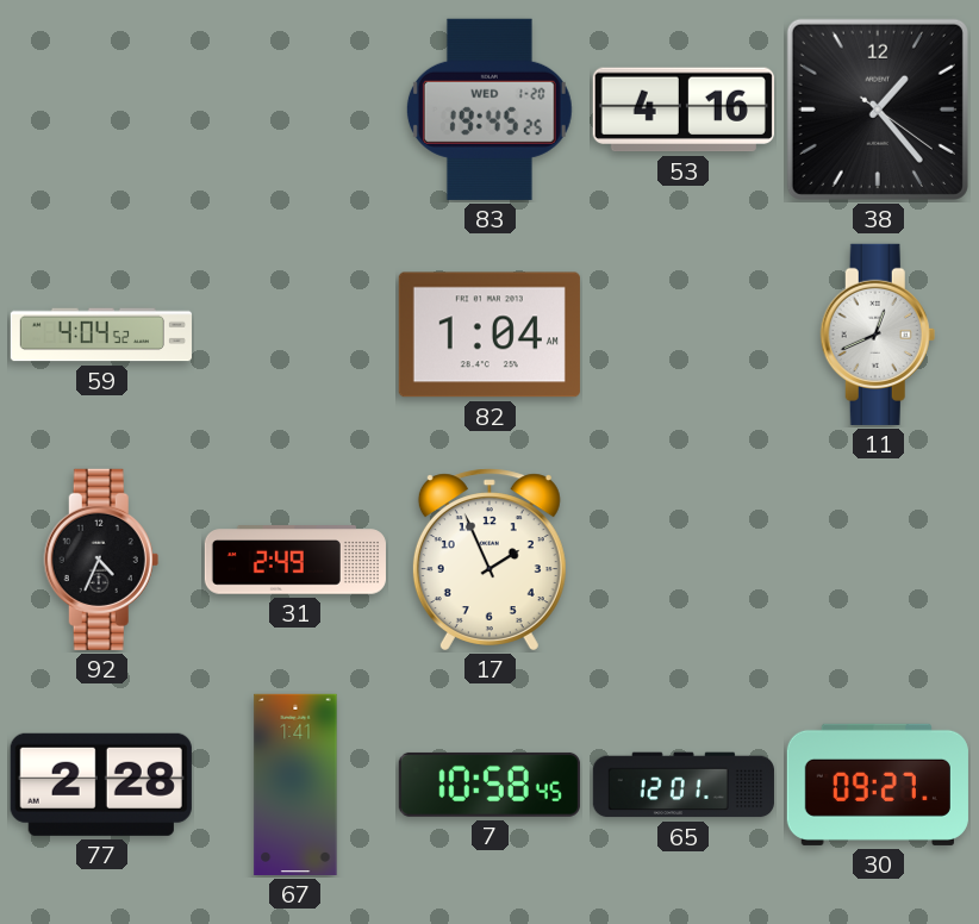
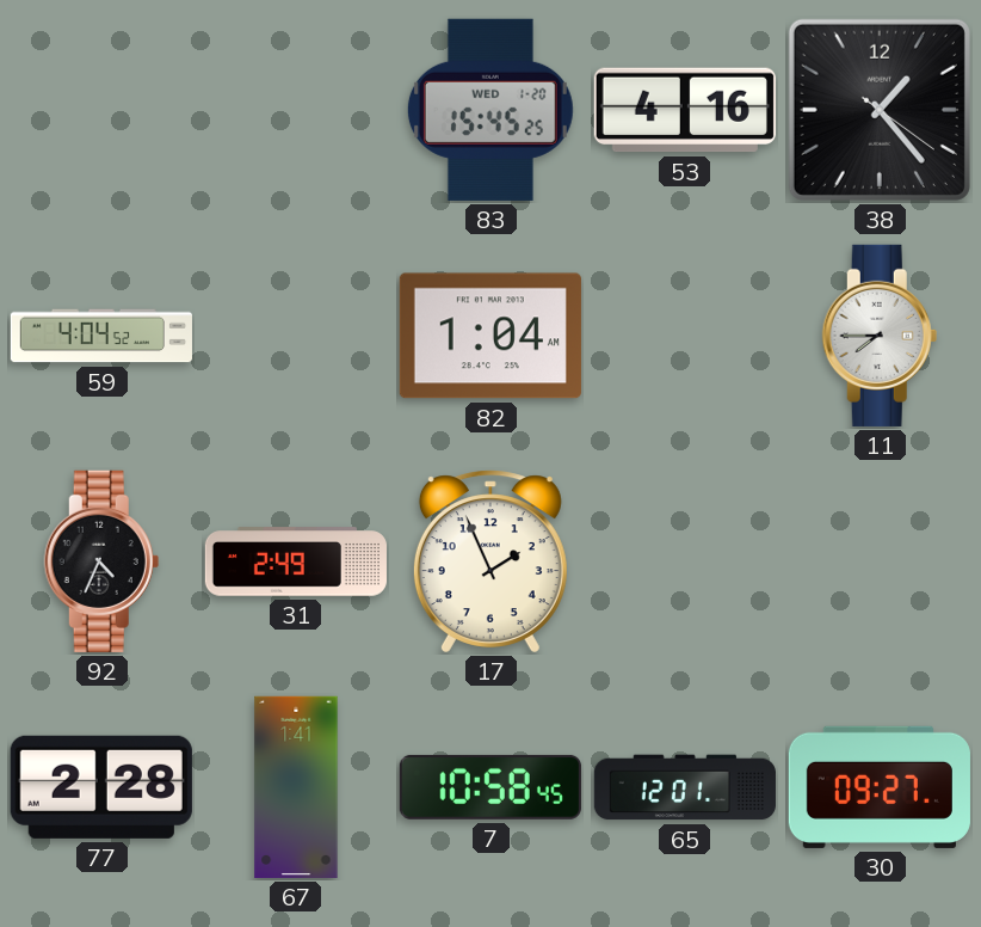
83: 19:45 -> 15:45
11: 12:41 -> 7:45
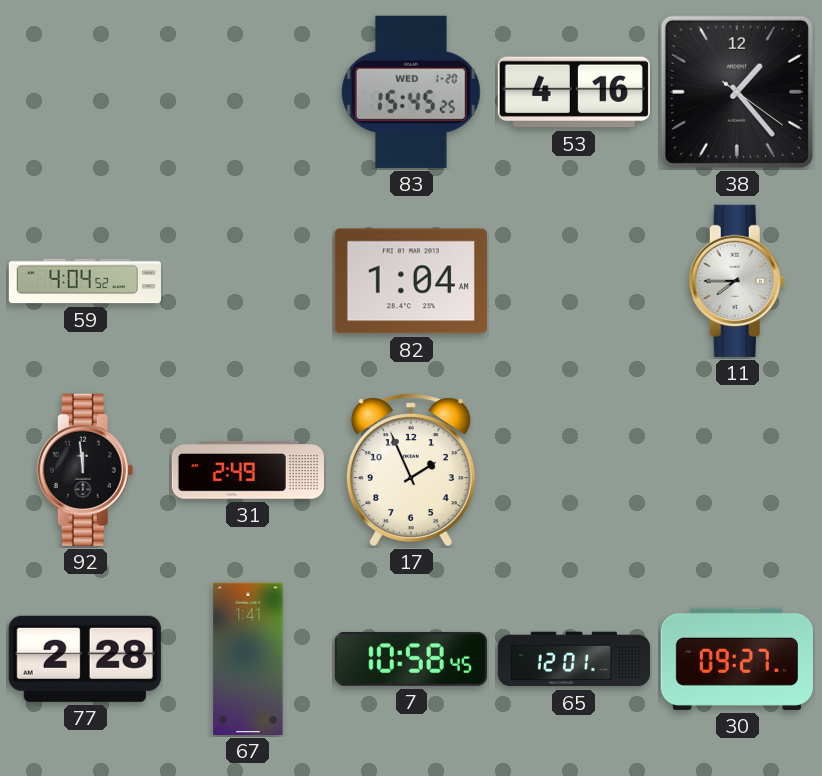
92: 4:34 -> 11:59
